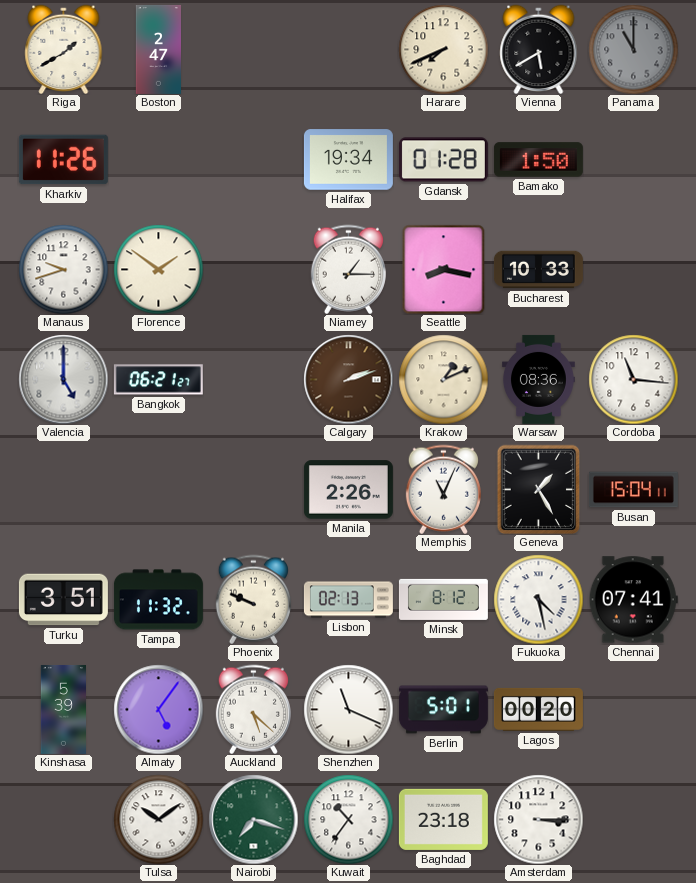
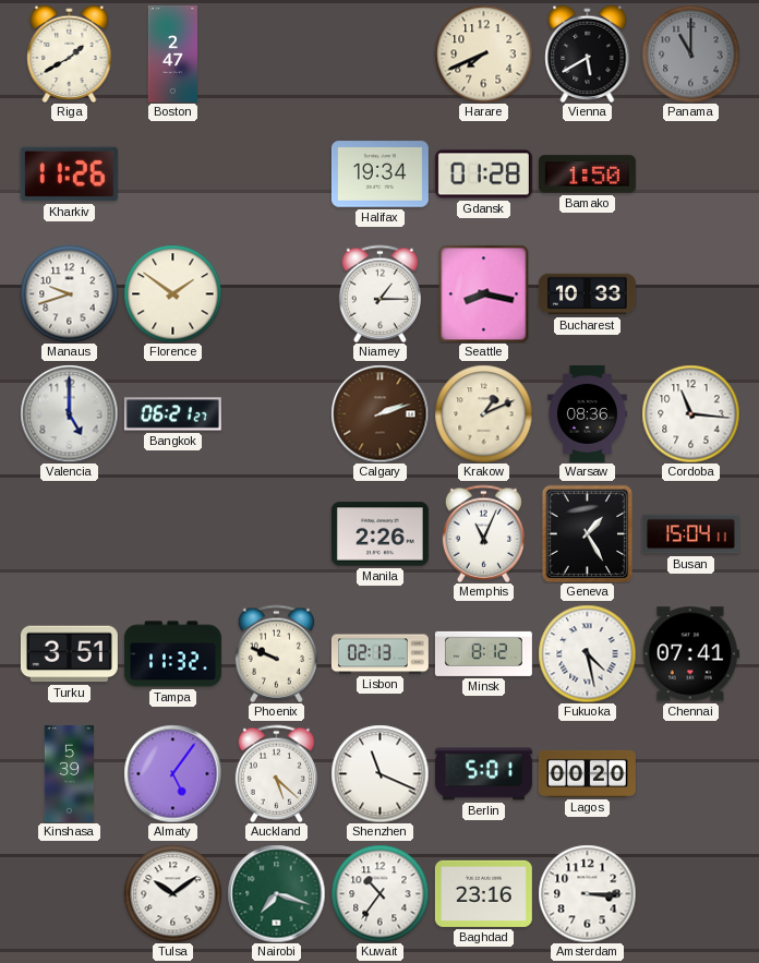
Baghdad: 23:18 -> 23:16
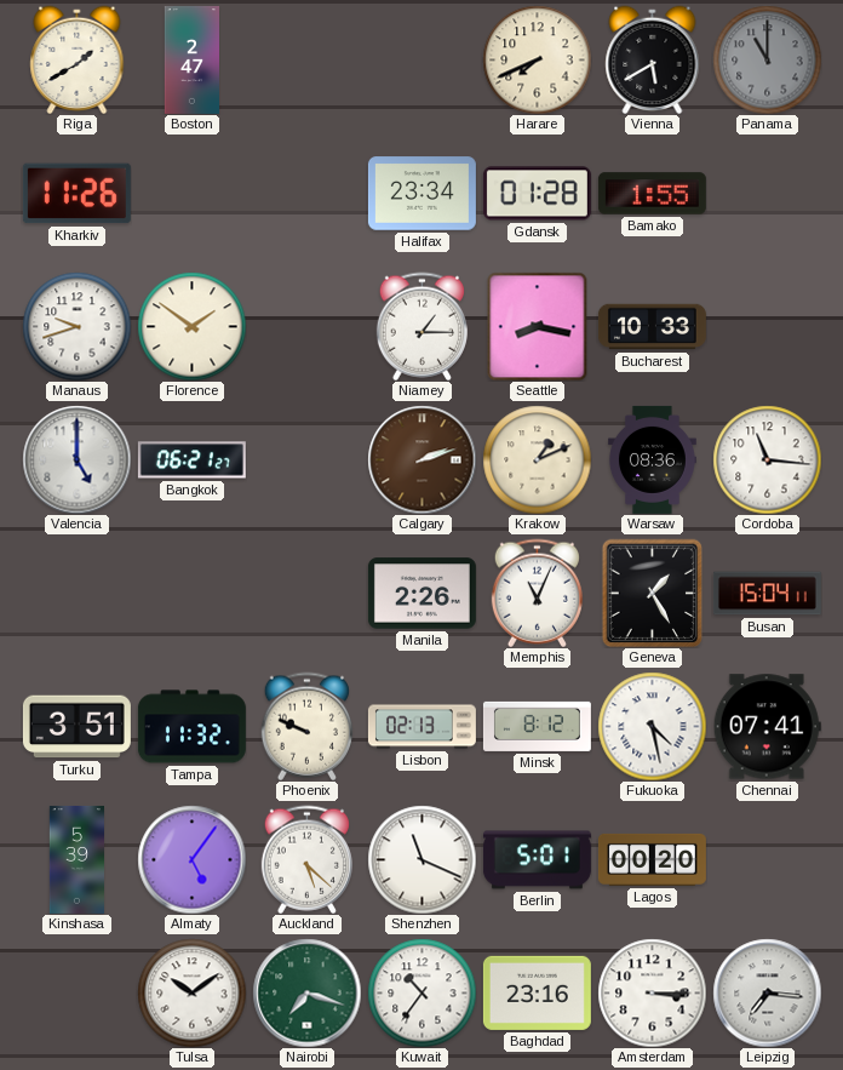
Halifax: 19:34 -> 23:34
Bamako: 1:50 -> 1:55
Leipzig: none -> 7:16
